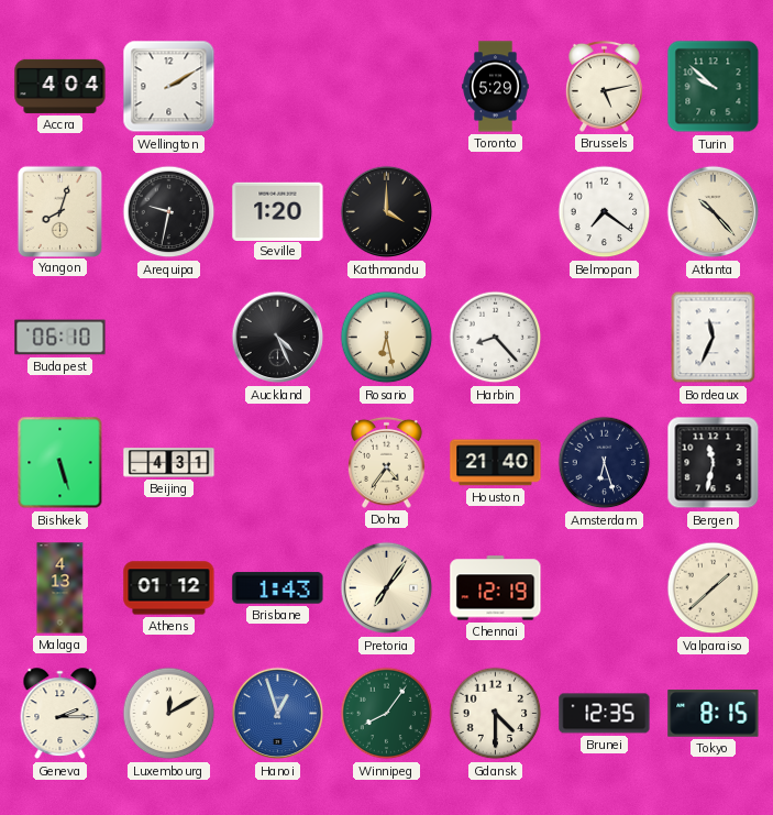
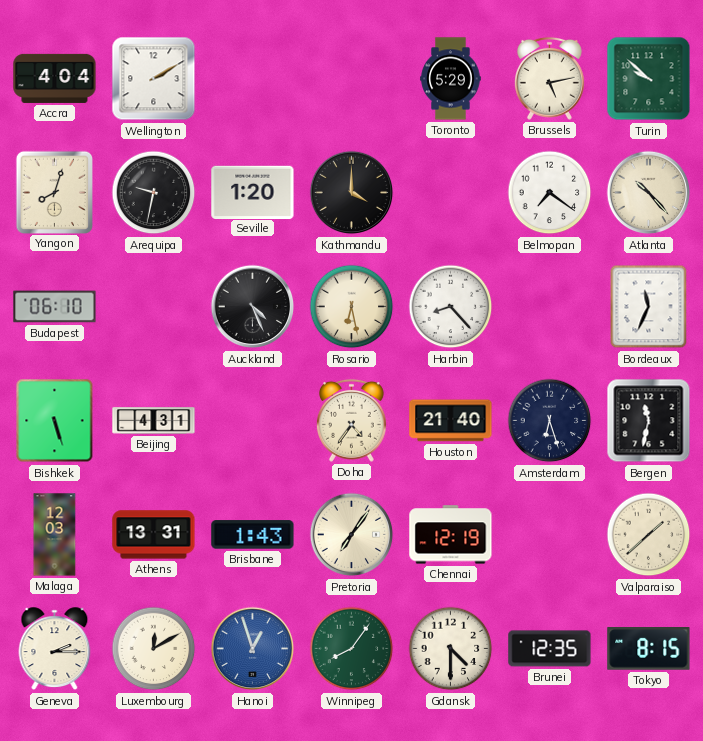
Malaga: 4:13 -> 12:03
Athens: 01:12 -> 13:31
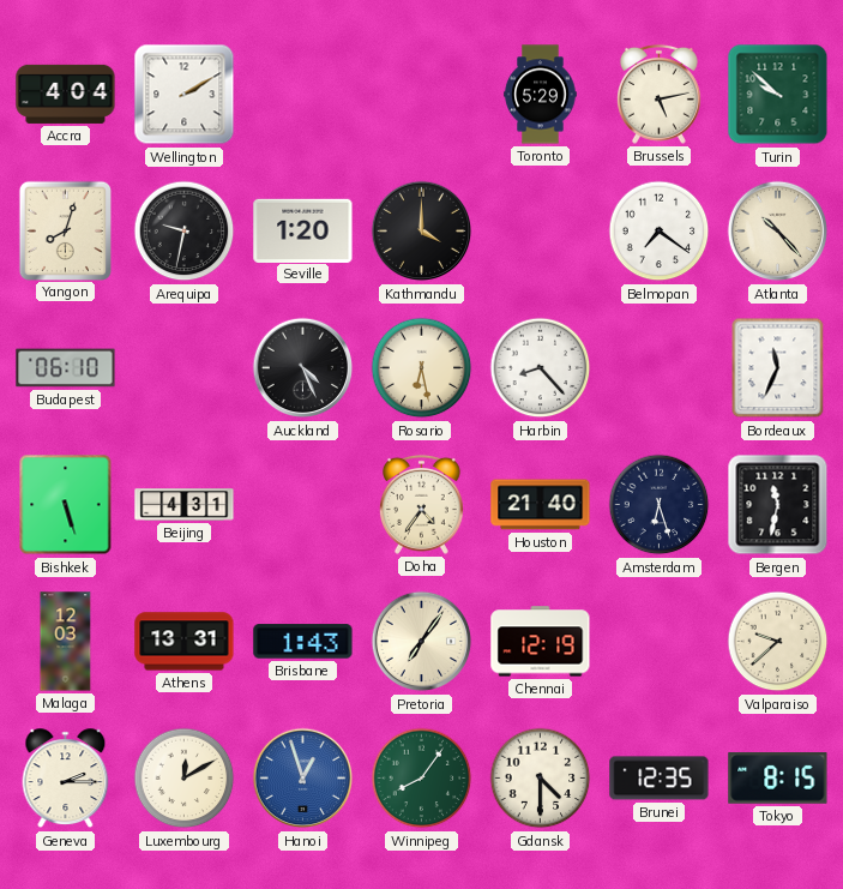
Valparaiso: 1:38 -> 9:38
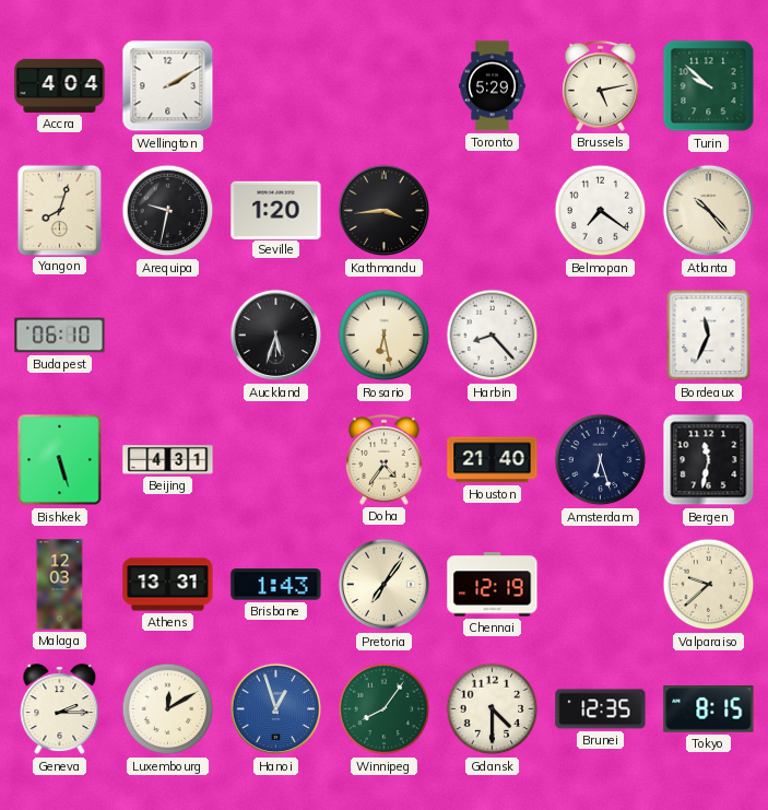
Kathmandu: 4:00 -> 3:44
Auckland: 4:26 -> 5:33
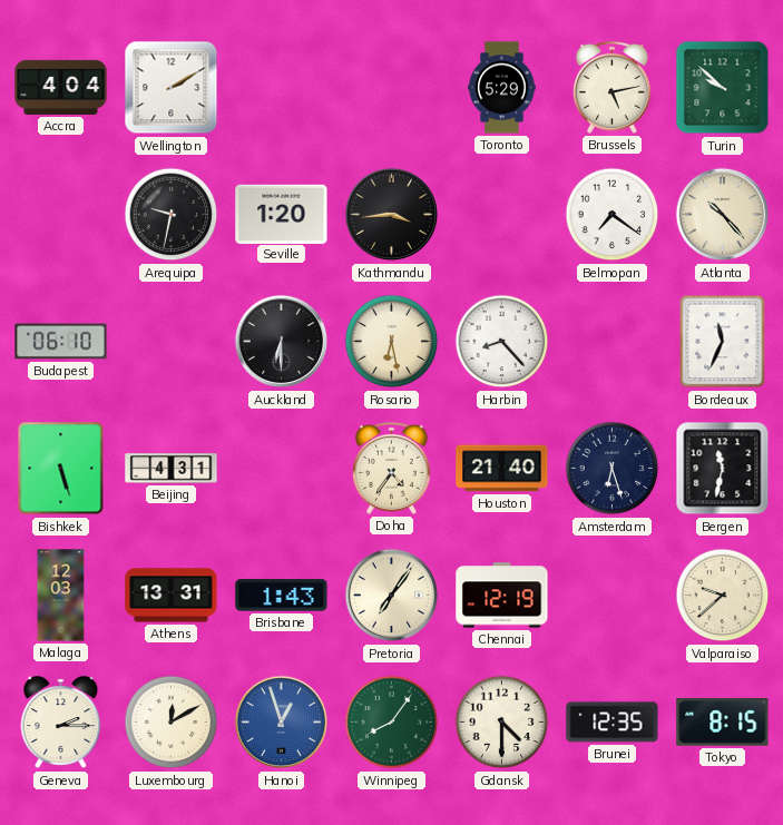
Yangon: 8:03 -> none
Auckland: 5:33 -> 6:30
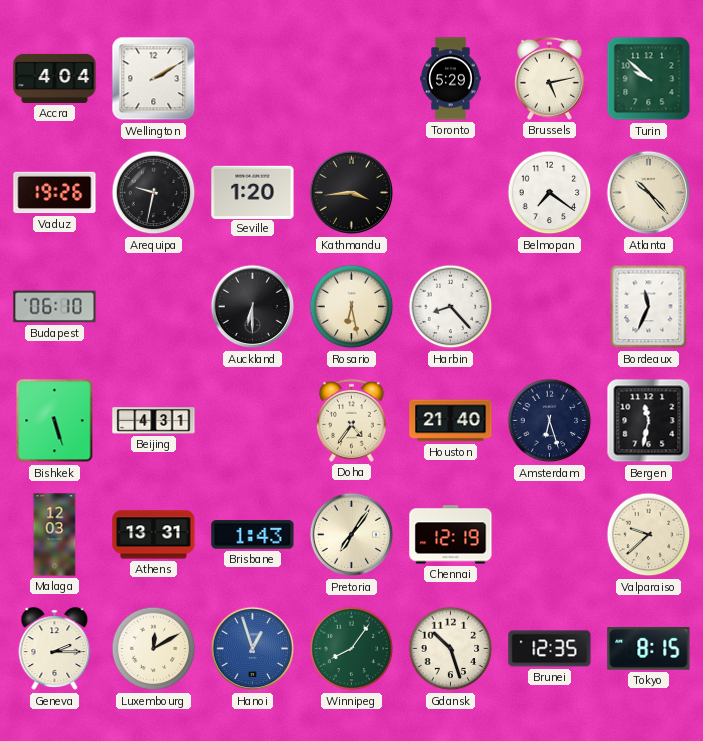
Vaduz: none -> 19:26
Gdansk: 4:30 -> 10:27
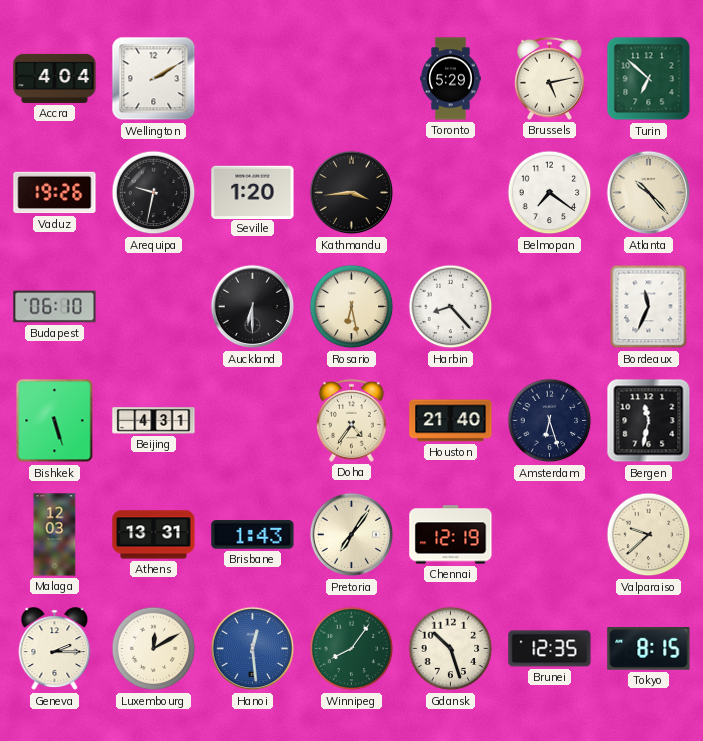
Turin: 9:52 -> 6:52
Hanoi: 12:57 -> 12:29
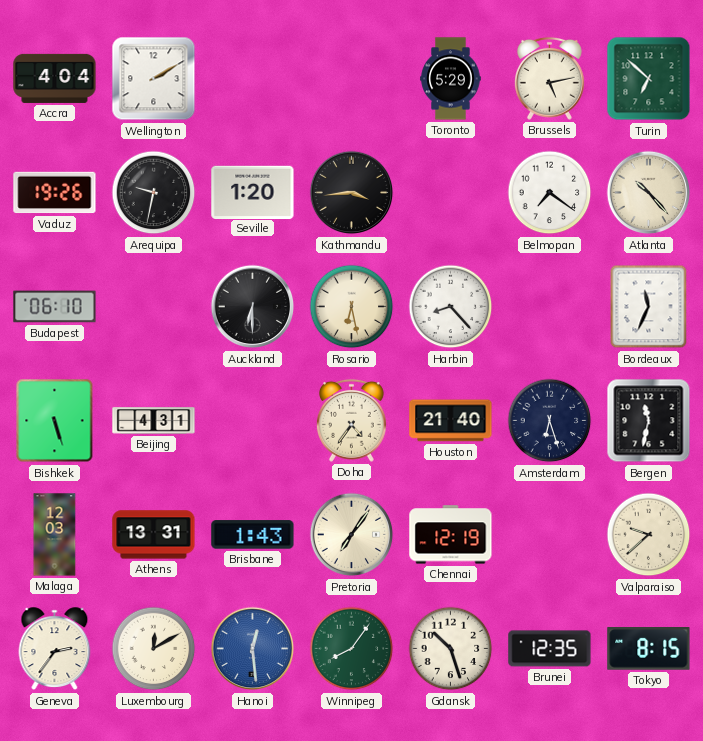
Geneva: 2:15 -> 2:36
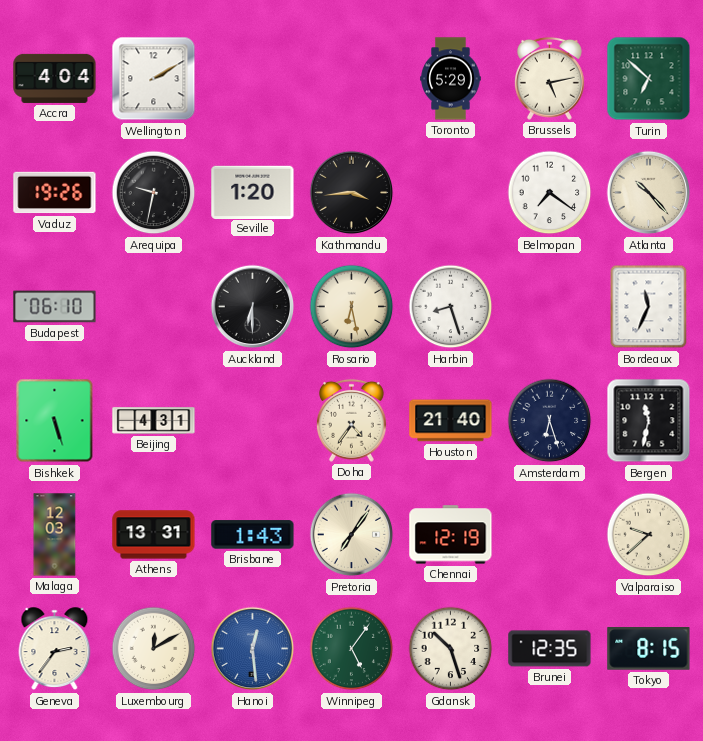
Harbin: 8:23 -> 8:27
Winnipeg: 8:06 -> 5:06
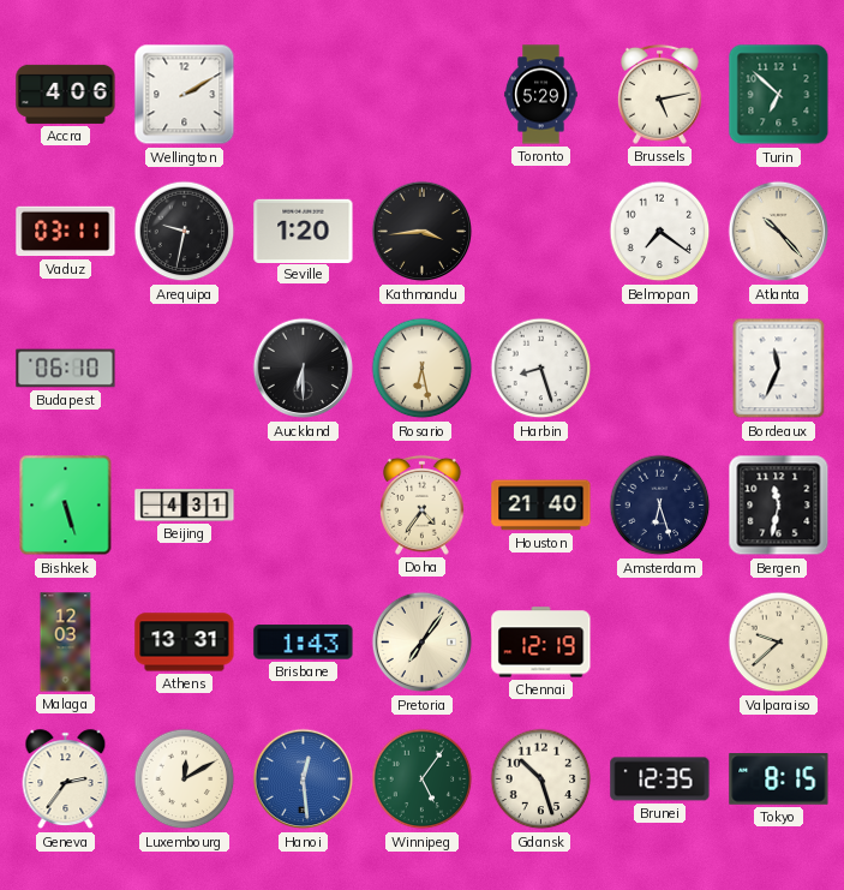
Accra: 4:04 -> 4:06
Vaduz: 19:26 -> 03:11
